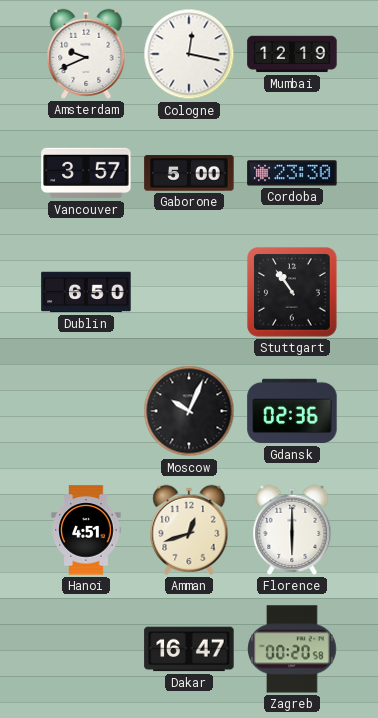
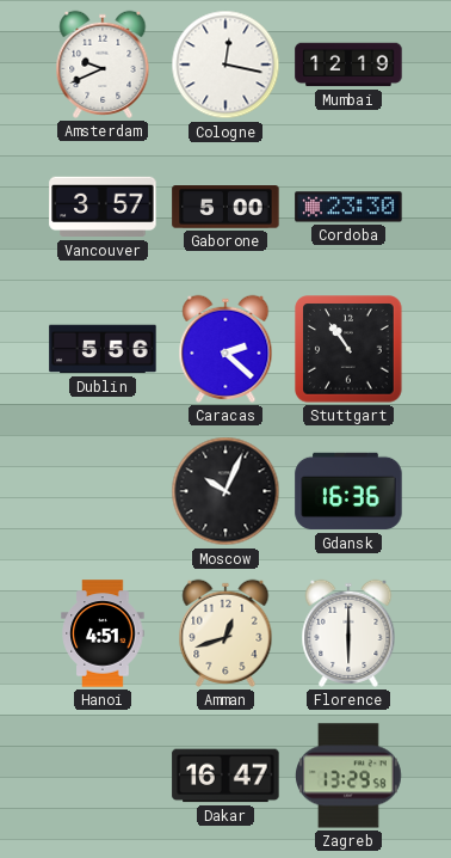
Dublin: 6:50 -> 5:56
Caracas: none -> 2:22
Gdansk: 02:36 -> 16:36
Zagreb: 00:20 -> 13:29
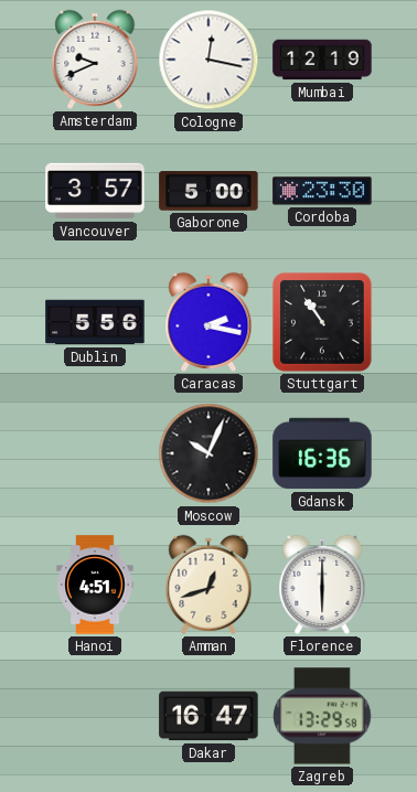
Caracas: 2:22 -> 2:17
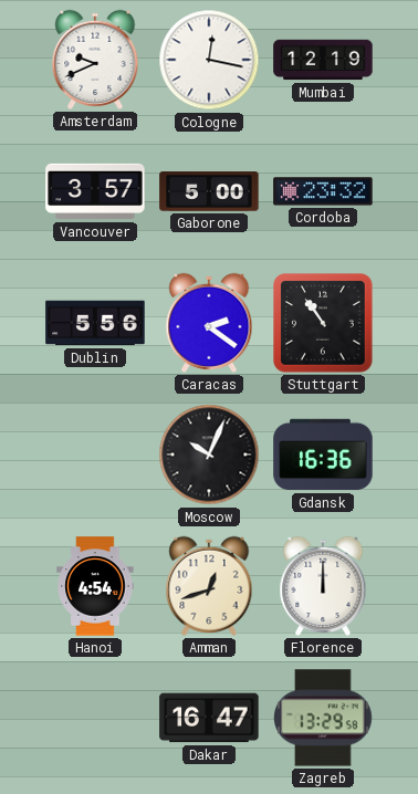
Cordoba: 23:30 -> 23:32
Caracas: 2:17 -> 2:21
Hanoi: 4:51 -> 4:54
Florence: 6:00 -> 12:00
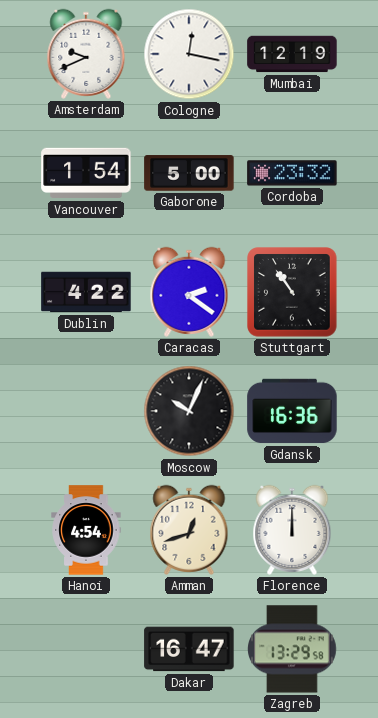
Vancouver: 3:57 -> 1:54
Dublin: 5:56 -> 4:22
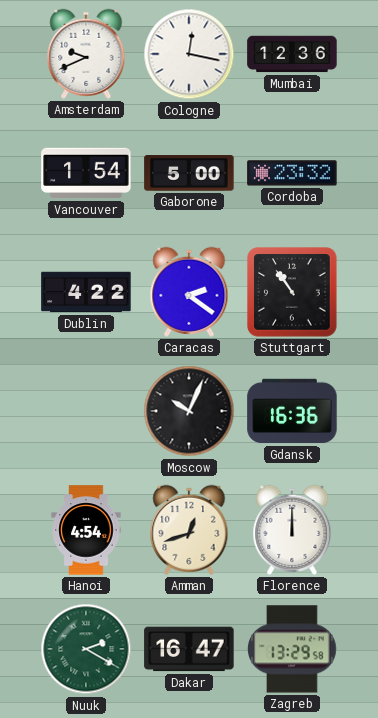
Mumbai: 12:19 -> 12:36
Nuuk: none -> 2:20
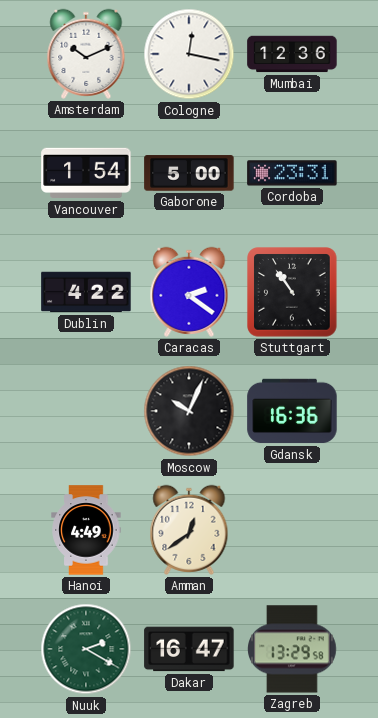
Amsterdam: 9:41 -> 10:11
Cordoba: 23:32 -> 23:31
Hanoi: 4:54 -> 4:49
Amman: 12:42 -> 12:39
Florence: 12:00 -> none
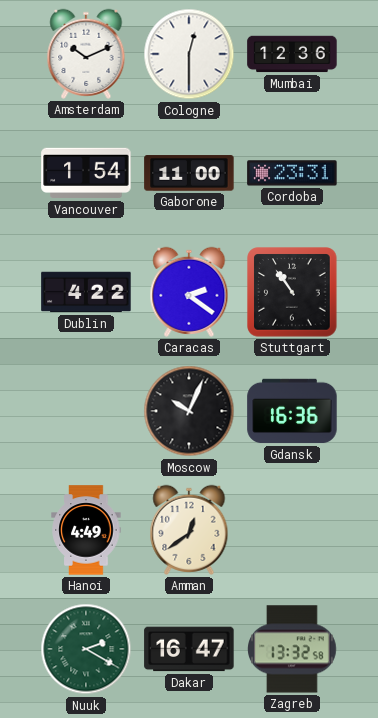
Cologne: 12:17 -> 12:30
Gaborone: 5:00 -> 11:00
Zagreb: 13:29 -> 13:32
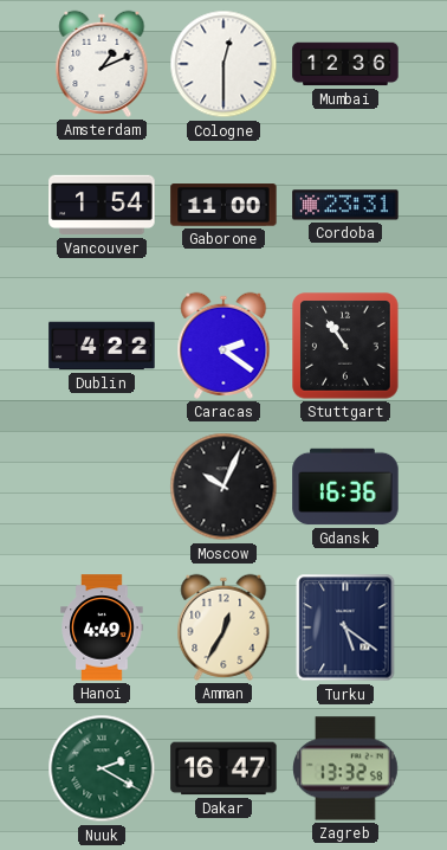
Amsterdam: 10:11 -> 1:11
Amman: 12:39 -> 12:35
Turku: none -> 5:21
